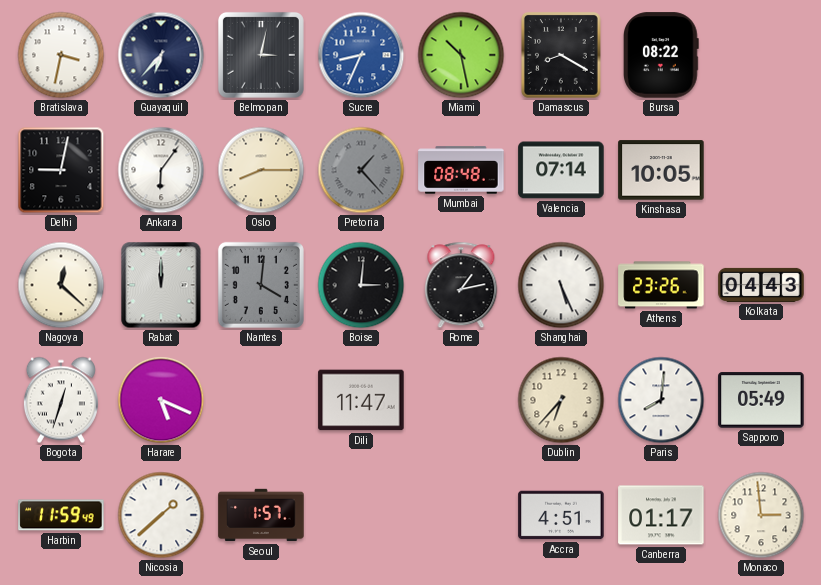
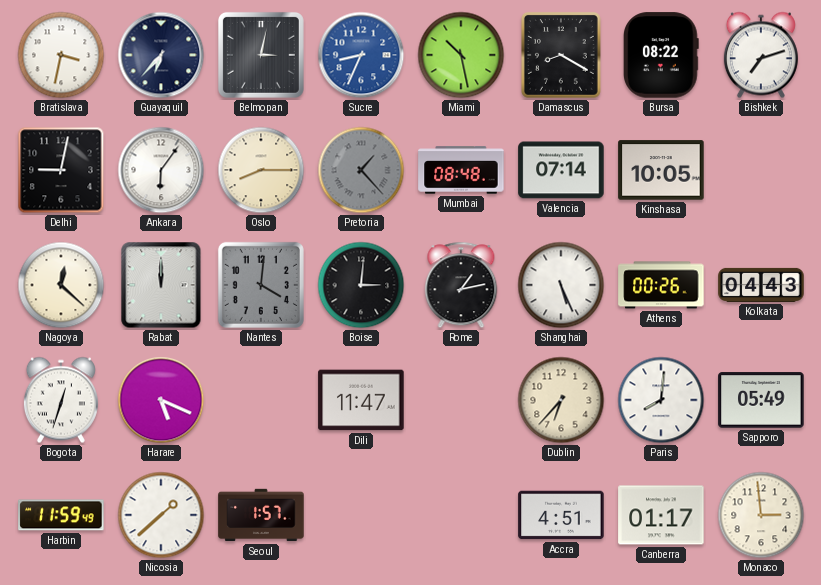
Bishkek: none -> 7:12
Athens: 23:26 -> 00:26
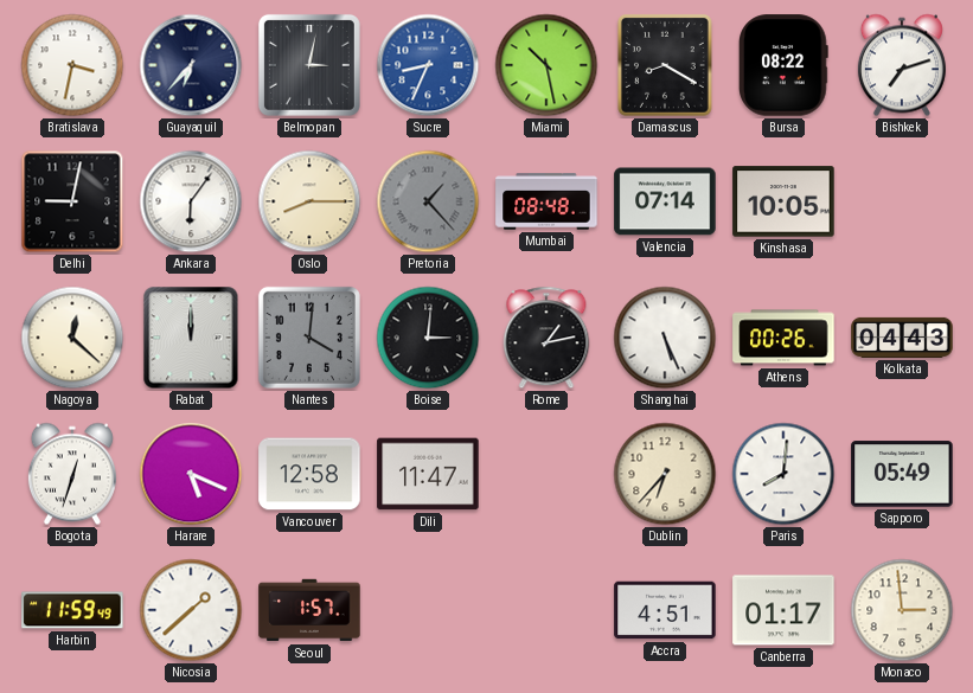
Vancouver: none -> 12:58
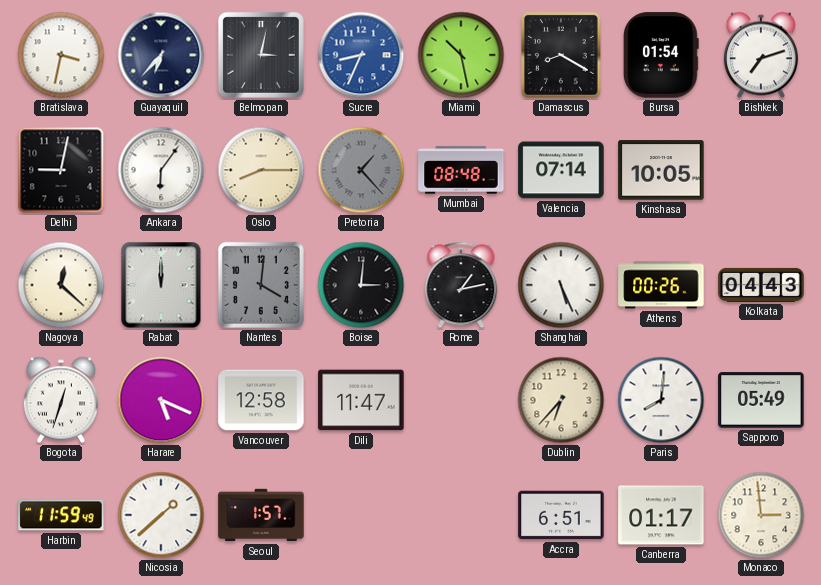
Bursa: 08:22 -> 01:54
Accra: 4:51 -> 6:51
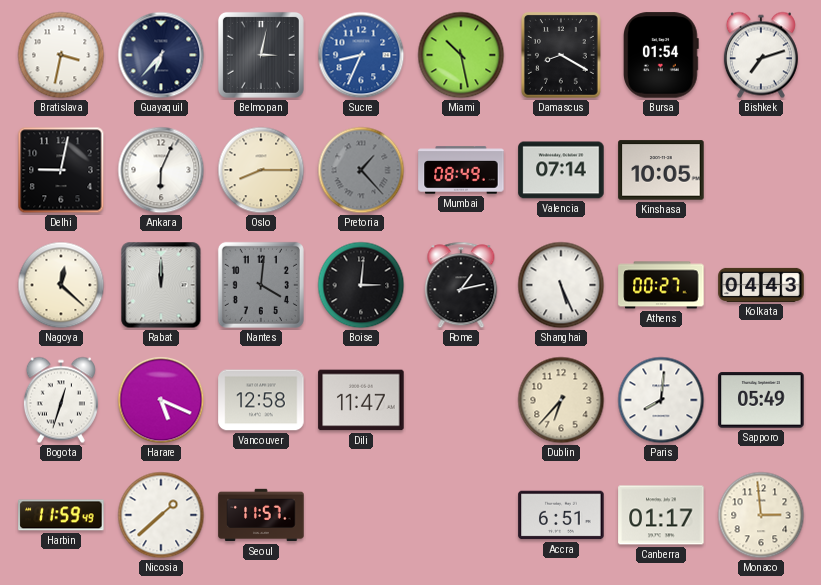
Ankara: 6:06 -> 6:04
Mumbai: 08:48 -> 08:49
Athens: 00:26 -> 00:27
Seoul: 1:57 -> 11:57
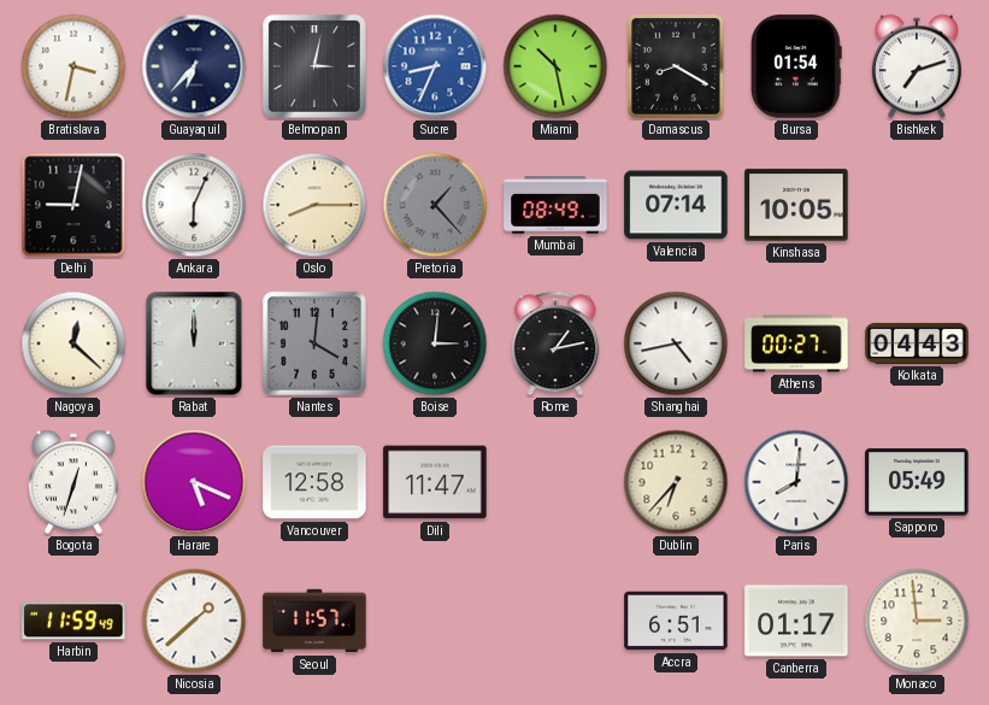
Shanghai: 5:26 -> 4:43
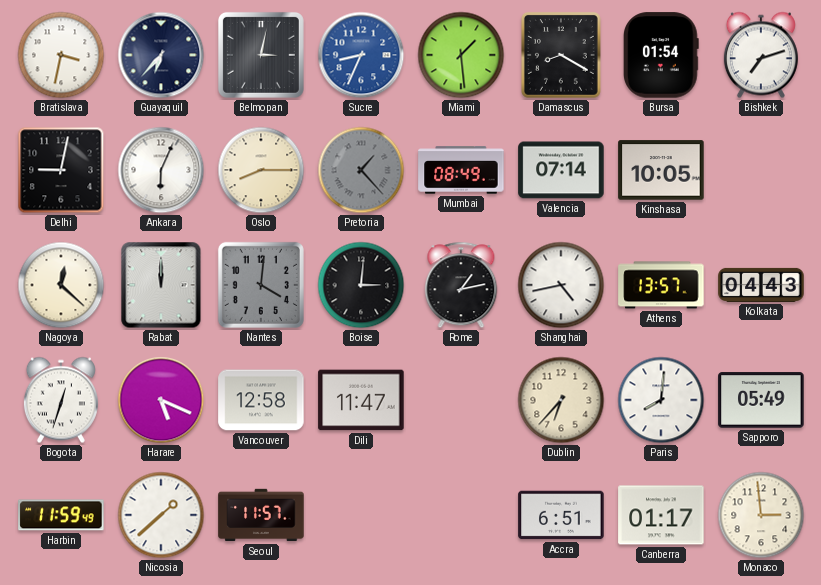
Miami: 10:28 -> 1:29
Athens: 00:27 -> 13:57
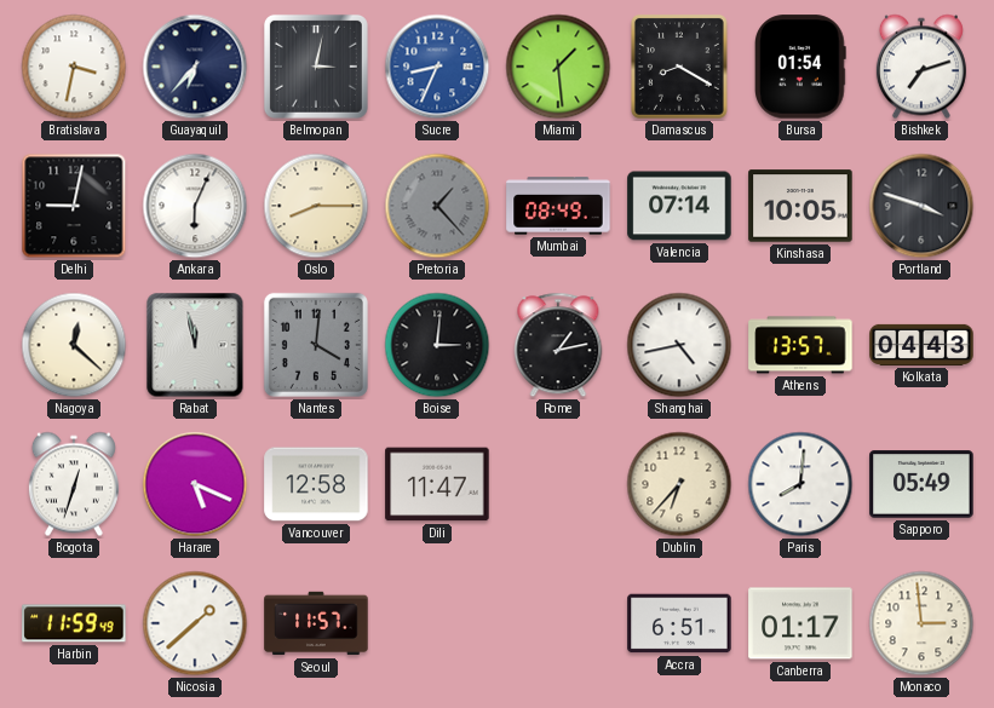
Portland: none -> 3:48
Rabat: 12:00 -> 11:58
